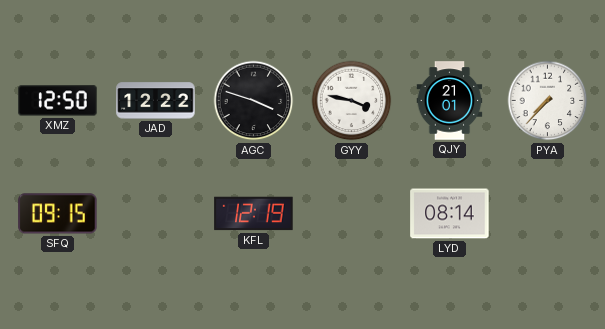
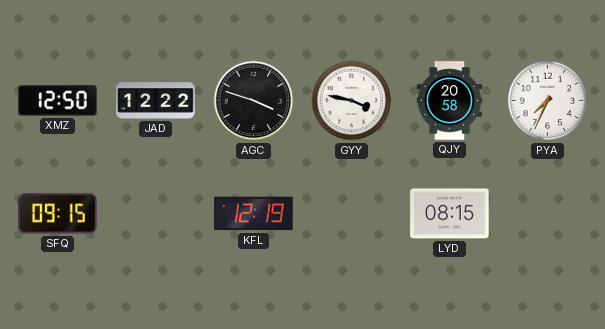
QJY: 21:01 -> 20:58
PYA: 7:37 -> 7:34
LYD: 08:14 -> 08:15
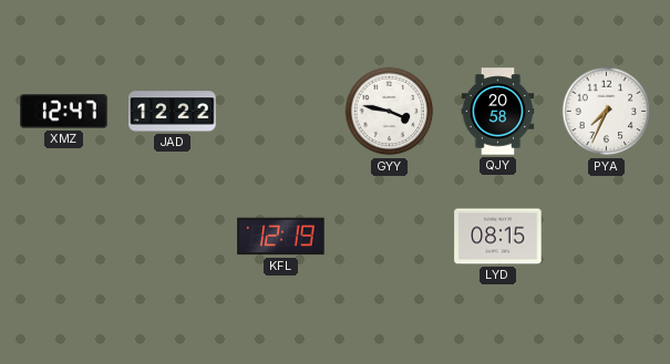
XMZ: 12:50 -> 12:47
AGC: 3:48 -> none
SFQ: 09:15 -> none
